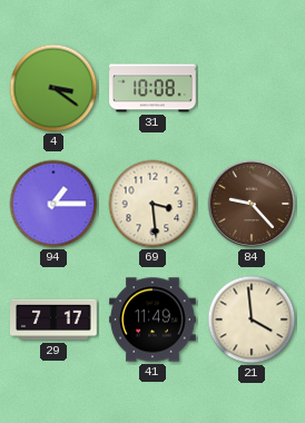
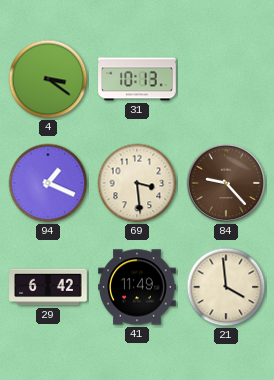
31: 10:08 -> 10:13
94: 1:15 -> 1:19
29: 7:17 -> 6:42
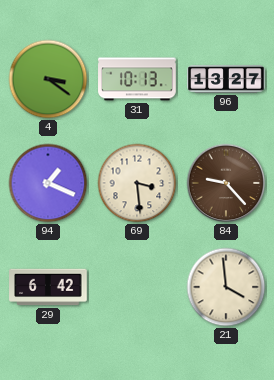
96: none -> 13:27
41: 11:49 -> none
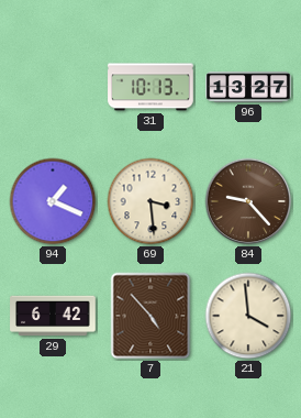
4: 3:21 -> none
7: none -> 4:53
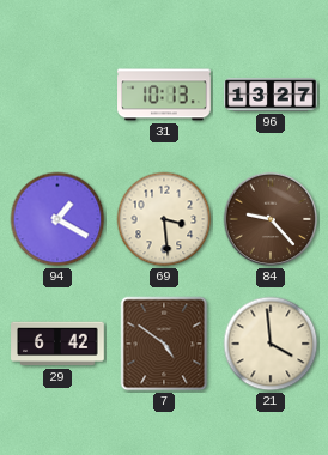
94: 1:19 -> 1:20
7: 4:53 -> 4:51
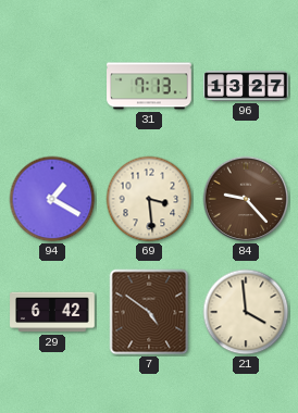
31: 10:13 -> 7:13
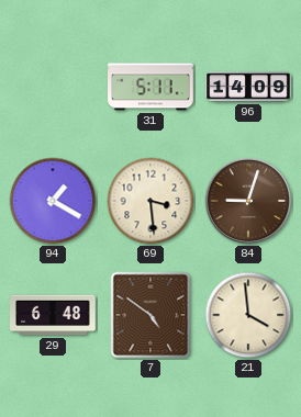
31: 7:13 -> 5:11
96: 13:27 -> 14:09
84: 9:23 -> 9:03
29: 6:42 -> 6:48
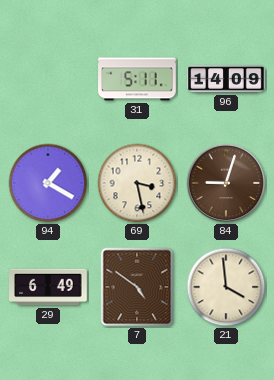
69: 3:29 -> 3:28
29: 6:48 -> 6:49
